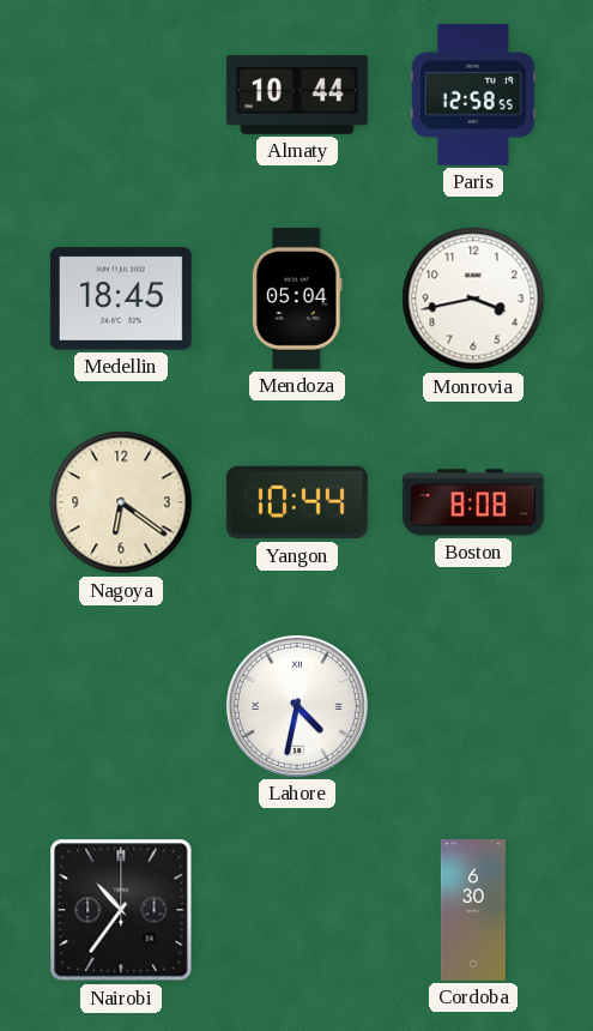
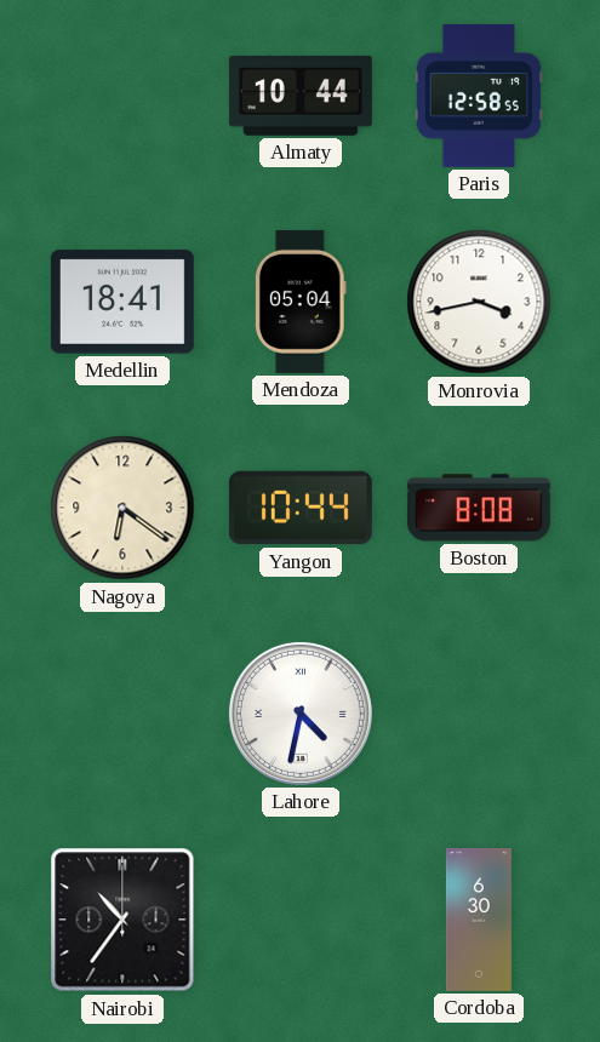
Medellin: 18:45 -> 18:41
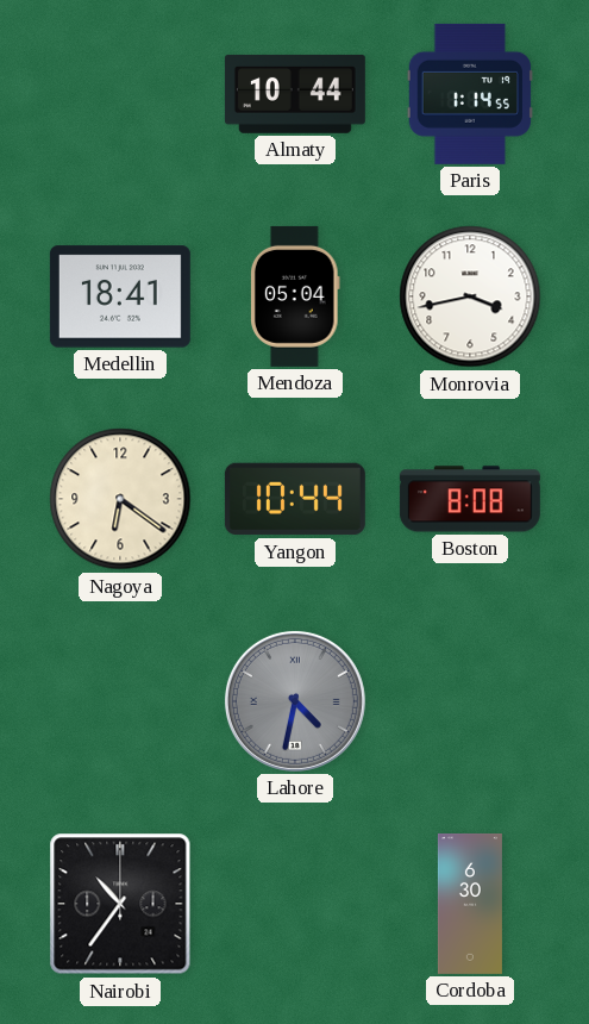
Paris: 12:58 -> 1:14
Lahore dial: white -> grey
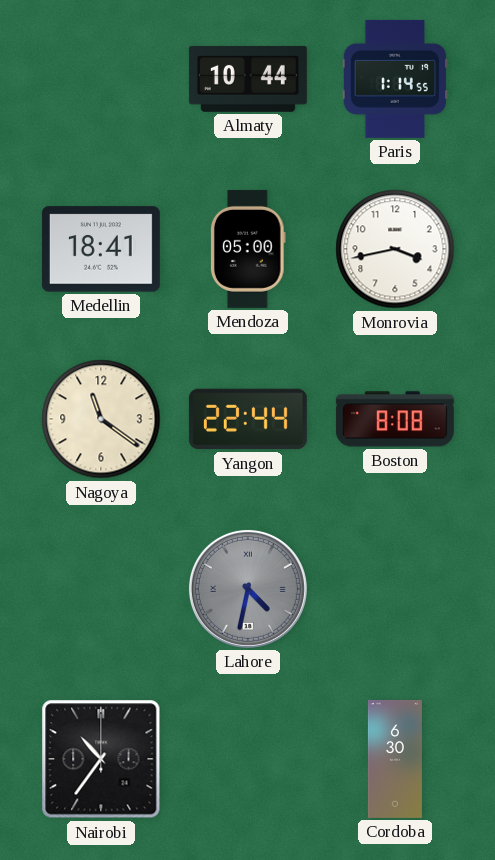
Mendoza: 05:04 -> 05:00
Nagoya: 6:21 -> 11:21
Yangon: 10:44 -> 22:44
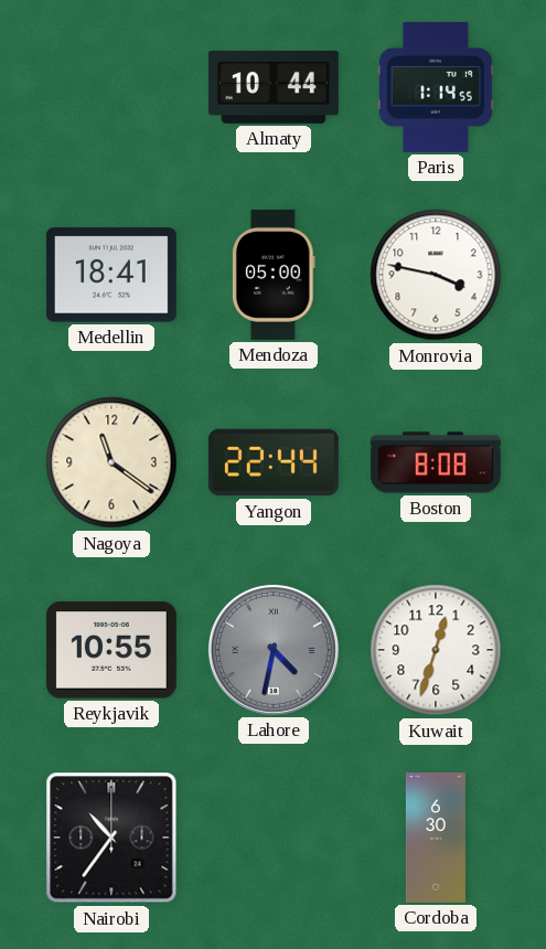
Monrovia: 3:43 -> 3:47
Reykjavik: none -> 10:55
Kuwait: none -> 12:33
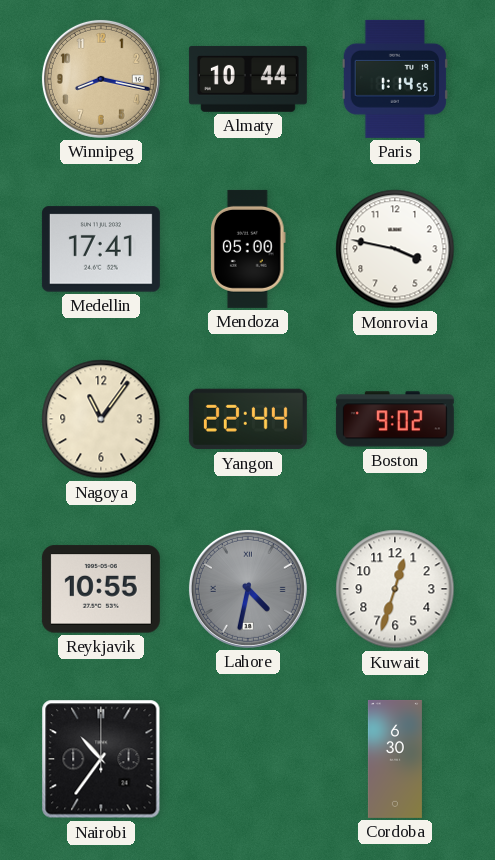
Winnipeg: none -> 8:17
Medellin: 18:41 -> 17:41
Nagoya: 11:21 -> 11:06
Boston: 8:08 -> 9:02
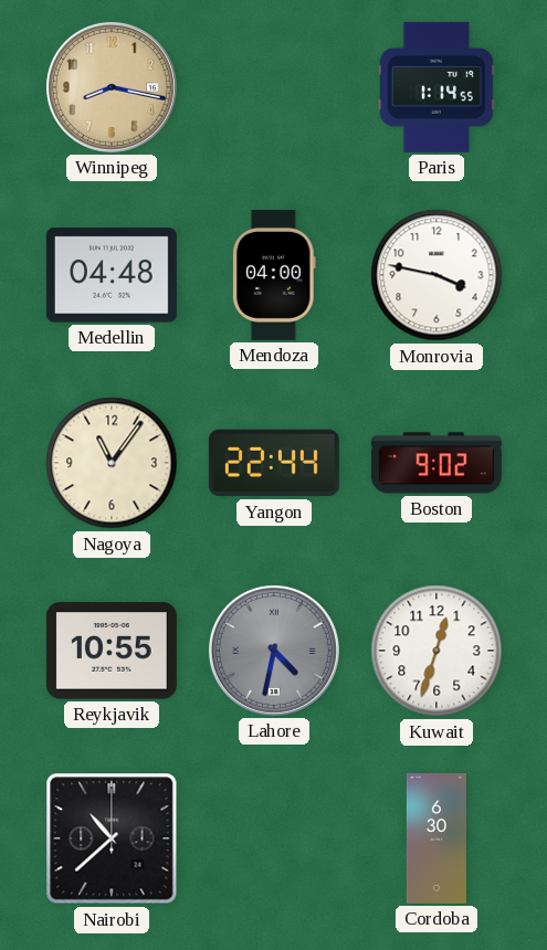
Almaty: 10:44 -> none
Medellin: 17:41 -> 04:48
Mendoza: 05:00 -> 04:00
Nairobi: 10:36 -> 10:38
